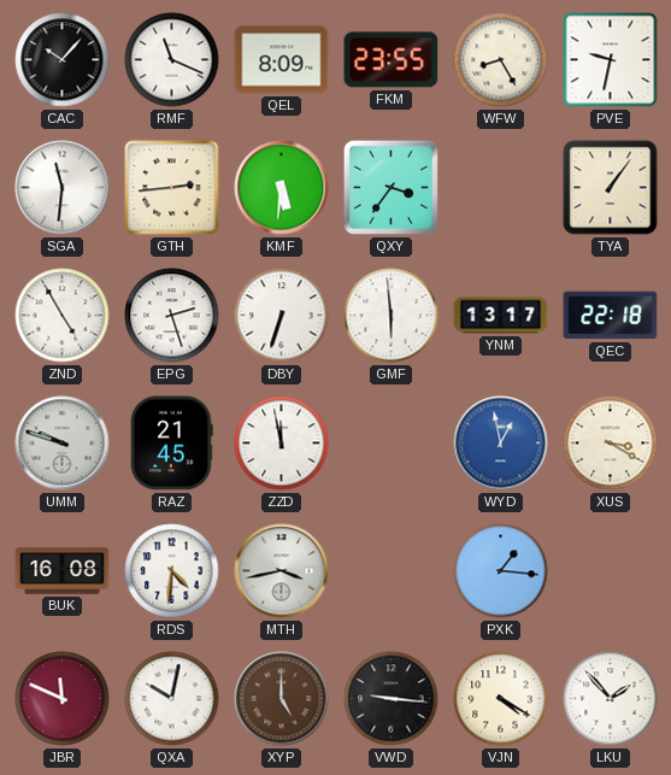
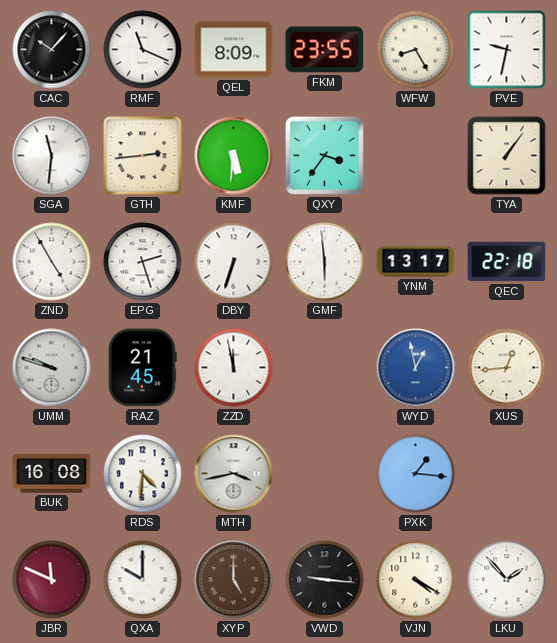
XUS: 3:20 -> 12:44
QXA: 10:02 -> 10:00
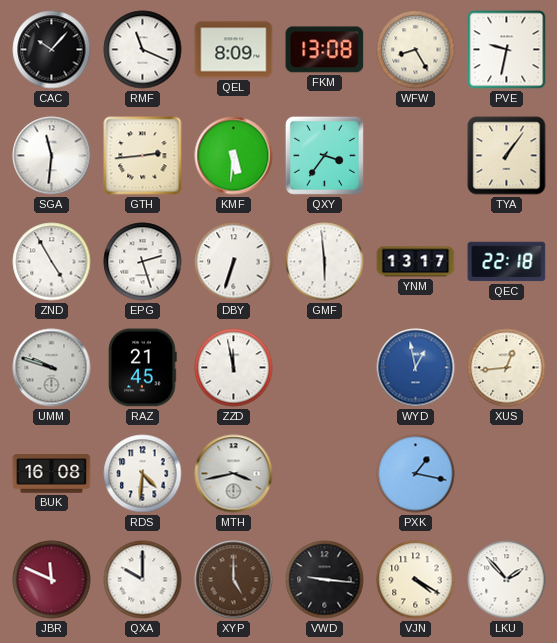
FKM: 23:55 -> 13:08
PXK: 1:16 -> 1:17
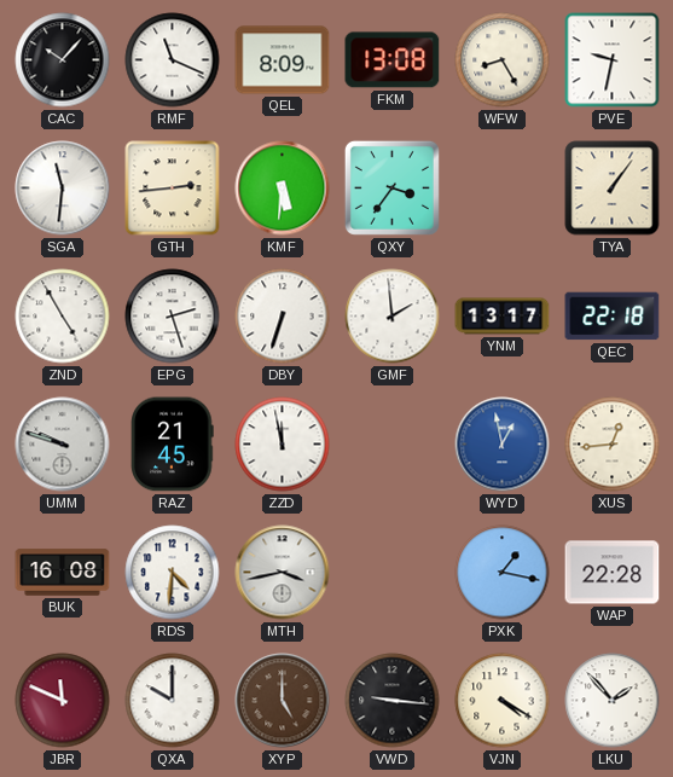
GMF: 5:59 -> 1:59
WAP: none -> 22:28
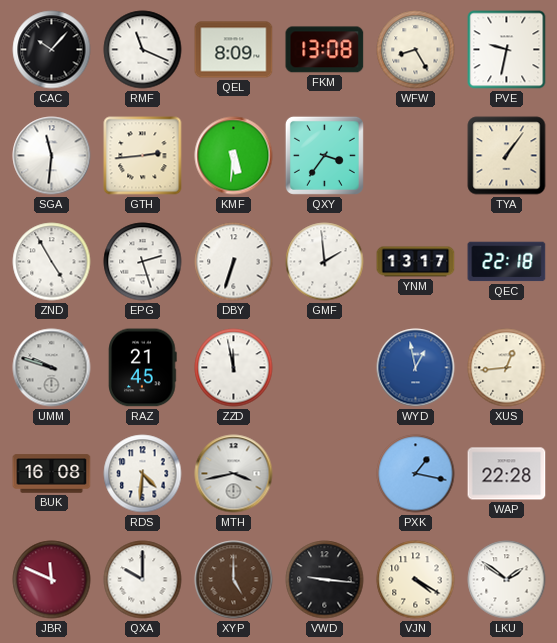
LKU: 1:53 -> 1:51
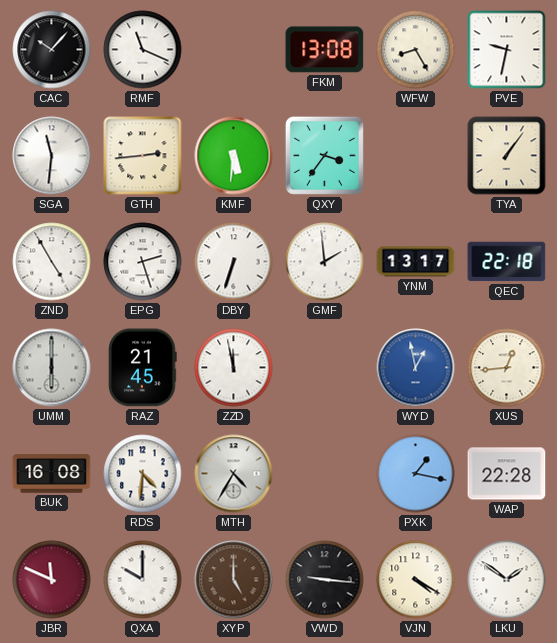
QEL: 8:09 -> none
UMM: 9:48 -> 6:00
MTH: 3:43 -> 4:35
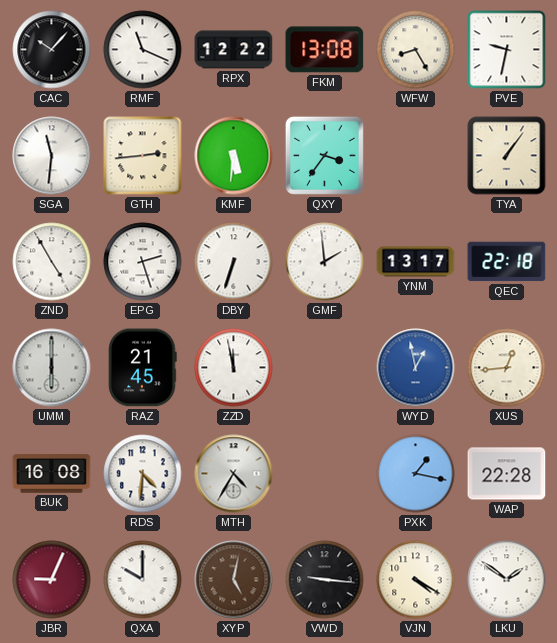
RPX: none -> 12:22
JBR: 11:49 -> 9:04
XYP: 5:00 -> 5:02
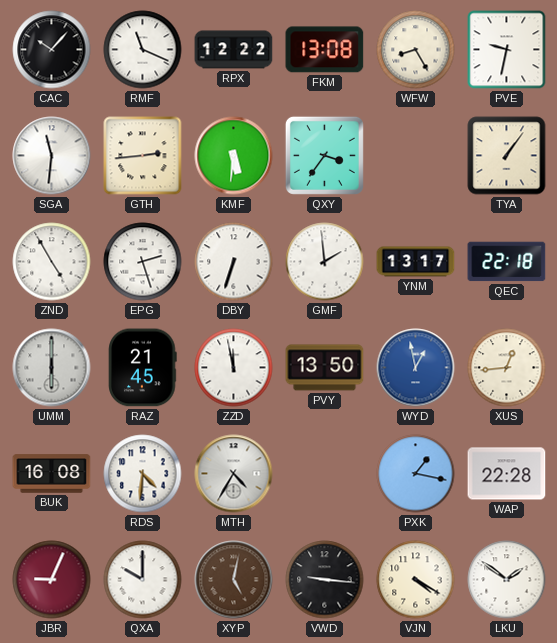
PVY: none -> 13:50
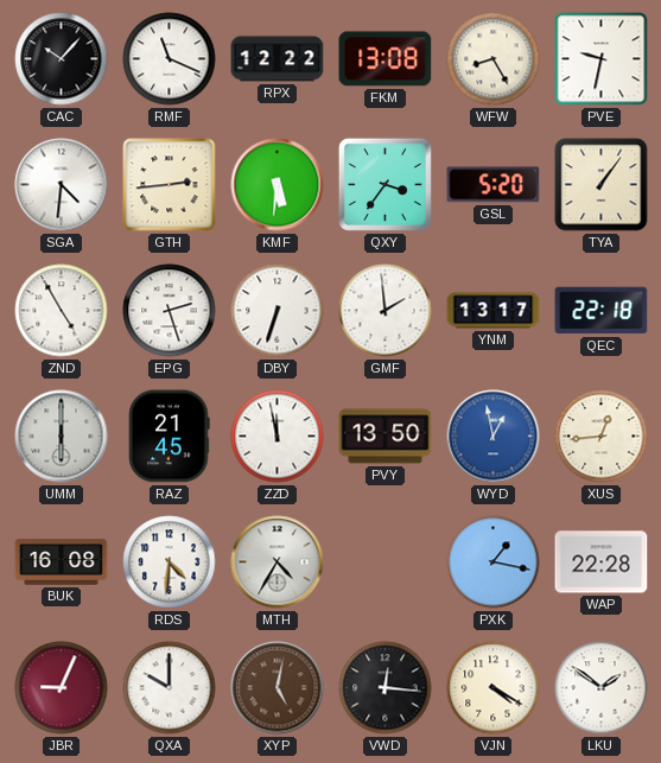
SGA: 11:31 -> 4:31
GSL: none -> 5:20
VWD: 9:16 -> 12:16
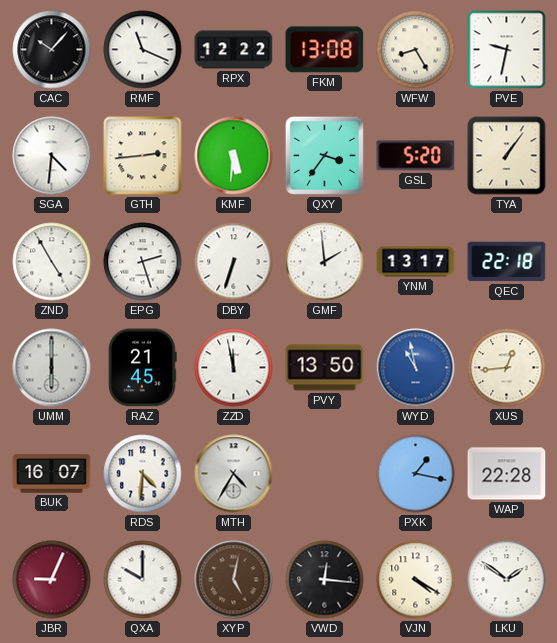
WYD: 12:58 -> 10:58
BUK: 16:08 -> 16:07
